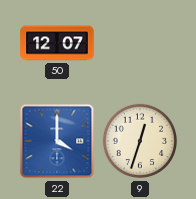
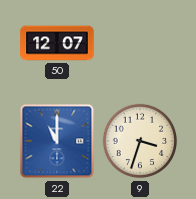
22: 4:00 -> 11:00
9: 12:33 -> 3:33
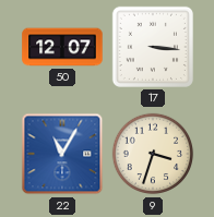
17: none -> 3:16
22: 11:00 -> 11:05
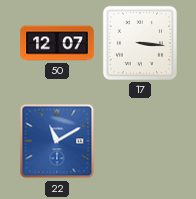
22: 11:05 -> 11:10
9: 3:33 -> none
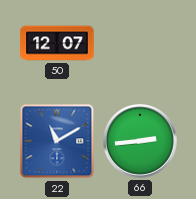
17: 3:16 -> none
66: none -> 2:44
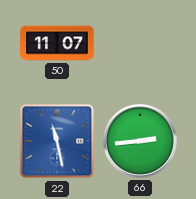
50: 12:07 -> 11:07
22: 11:10 -> 11:28
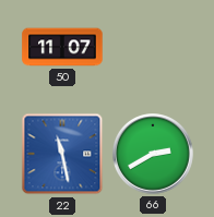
66: 2:44 -> 2:40
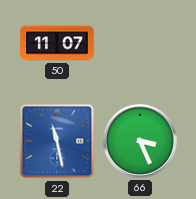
66: 2:40 -> 3:26
